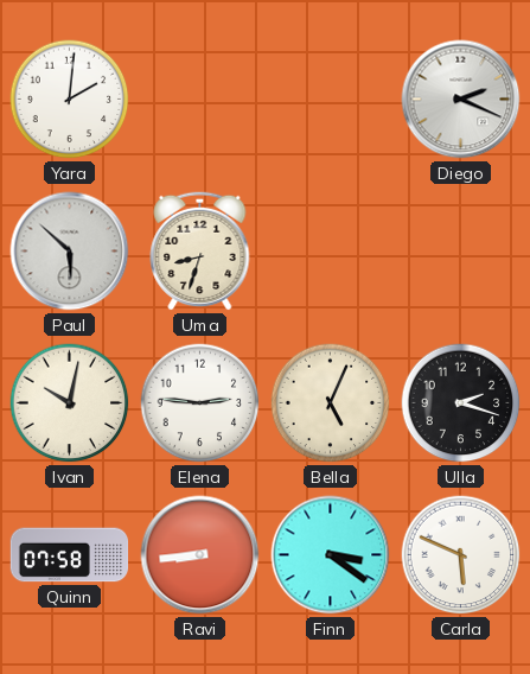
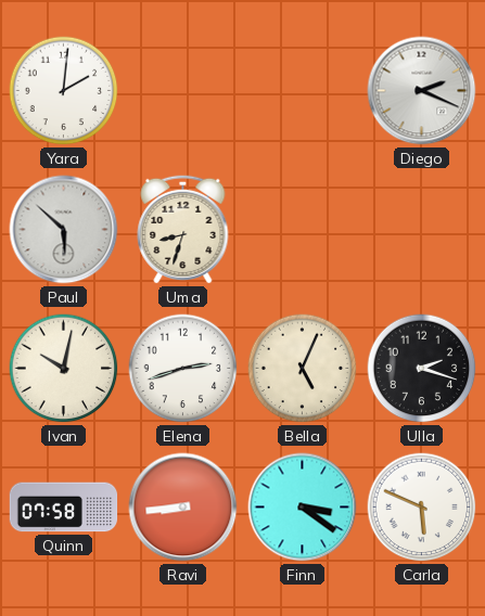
Elena: 2:46 -> 2:42
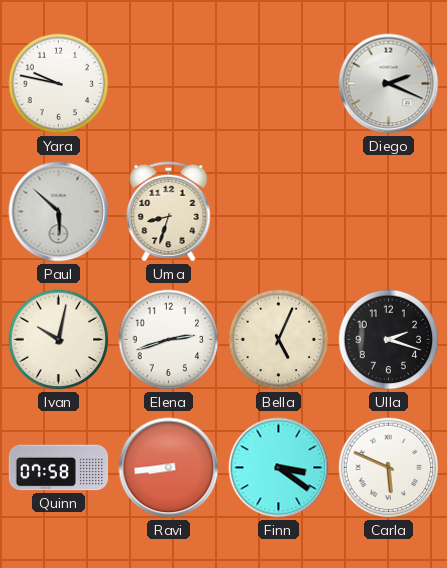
Yara: 2:01 -> 9:47
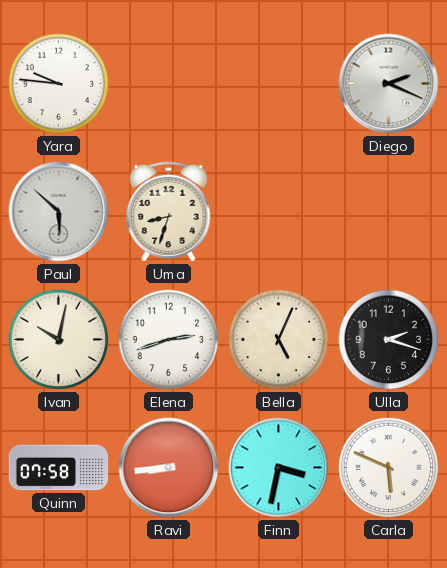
Yara: 9:47 -> 9:46
Finn: 3:21 -> 3:32
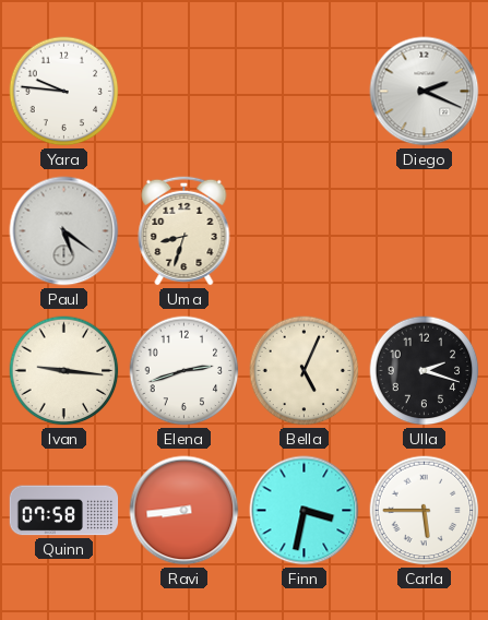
Paul: 5:52 -> 5:21
Ivan: 10:02 -> 9:16
Carla: 5:49 -> 5:45
